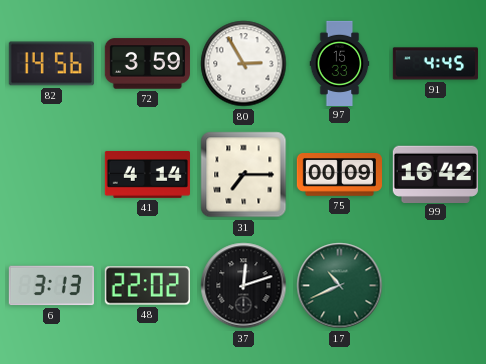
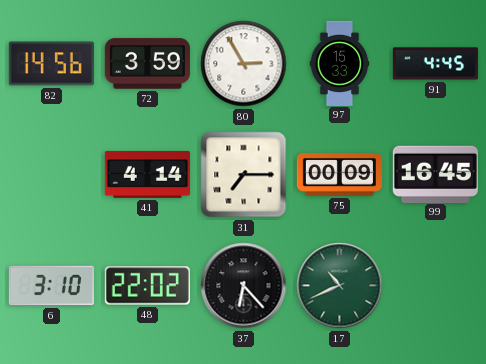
99: 16:42 -> 16:45
6: 3:13 -> 3:10
37: 12:12 -> 6:23
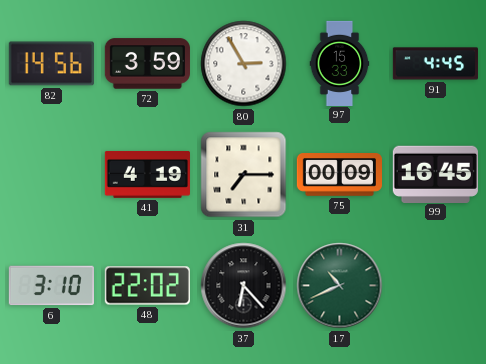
41: 4:14 -> 4:19
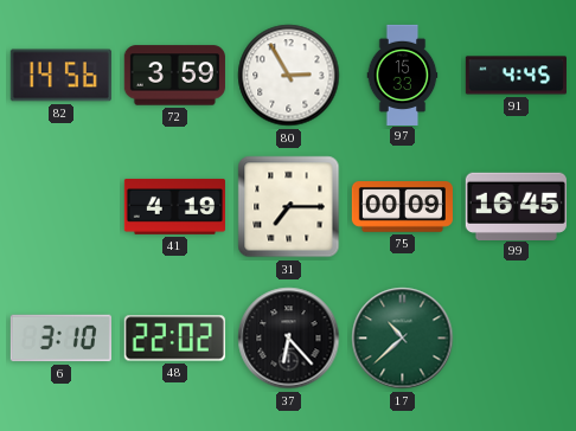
17: 10:41 -> 10:38
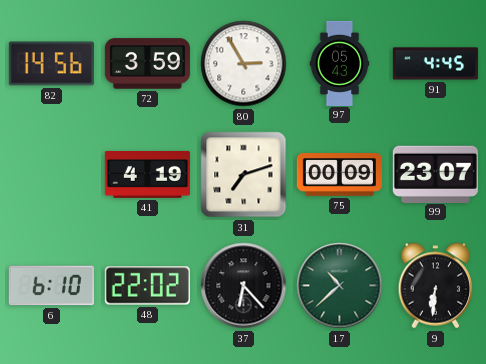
97: 15:33 -> 05:43
31: 7:15 -> 7:12
99: 16:45 -> 23:07
6: 3:10 -> 6:10
9: none -> 6:31
